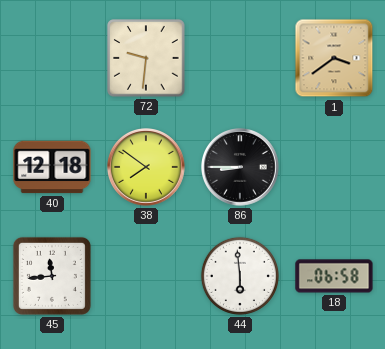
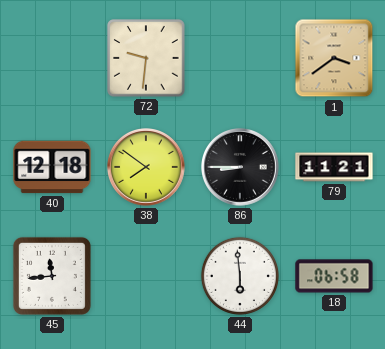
79: none -> 11:21
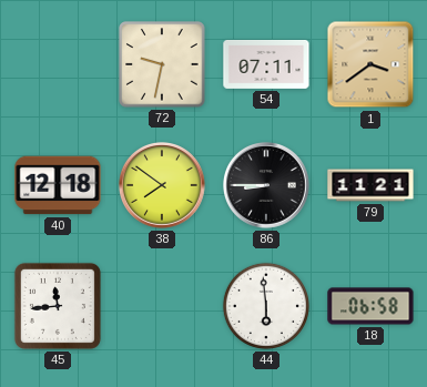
72: 9:31 -> 9:32
54: none -> 07:11
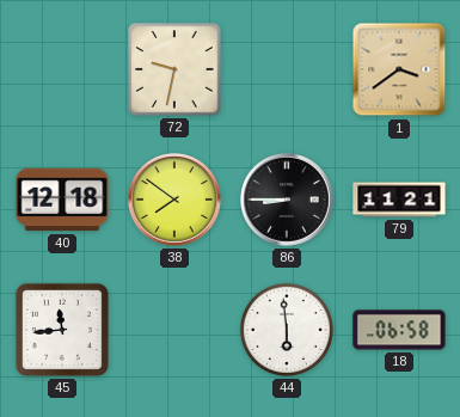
54: 07:11 -> none
